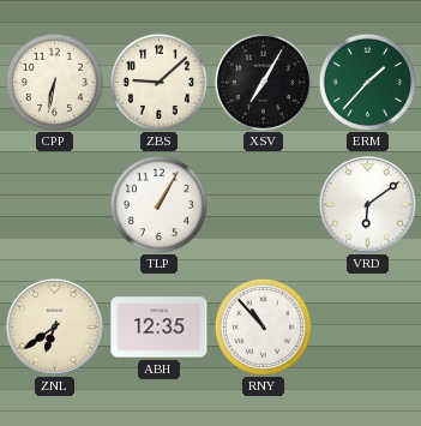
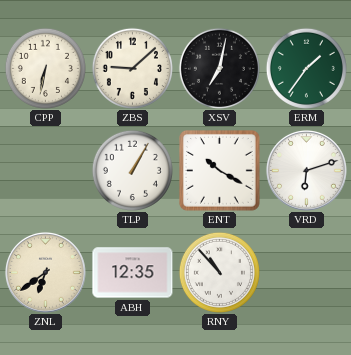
XSV: 7:05 -> 7:02
ERM: 1:37 -> 1:36
ENT: none -> 10:20
VRD: 6:09 -> 6:12
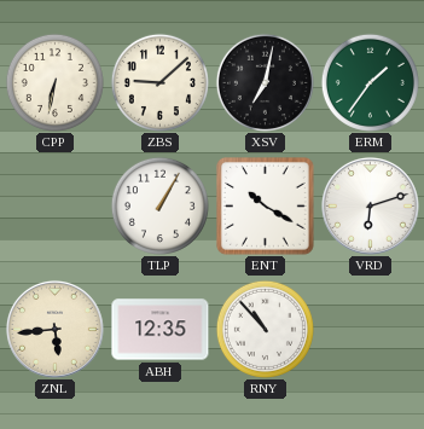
ZNL: 6:39 -> 5:44
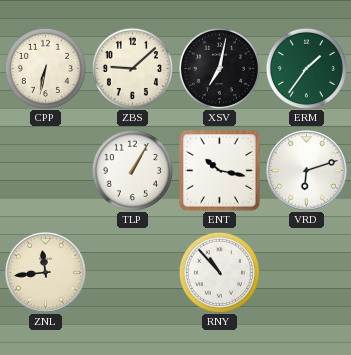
ENT: 10:20 -> 10:17
ZNL: 5:44 -> 11:44
ABH: 12:35 -> none
